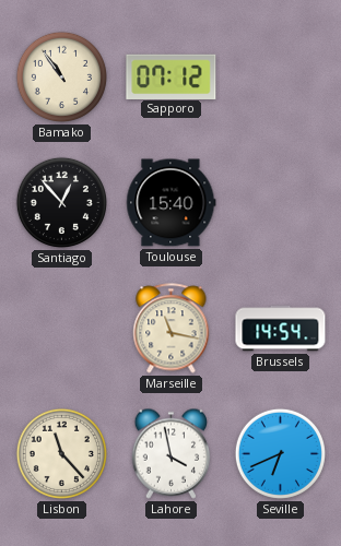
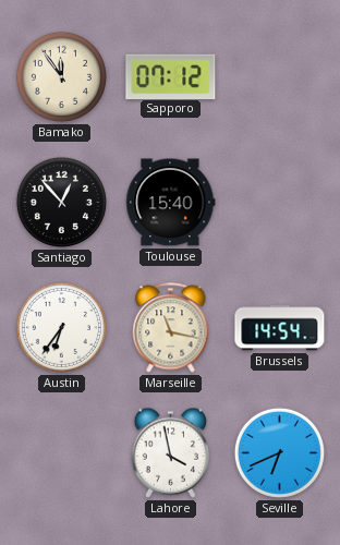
Bamako: 10:54 -> 11:54
Austin: none -> 6:36
Lisbon: 11:23 -> none
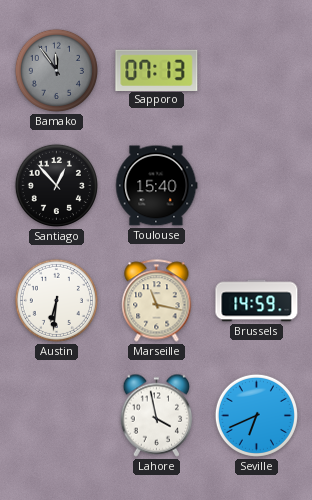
Bamako dial: cream -> grey
Sapporo: 07:12 -> 07:13
Austin: 6:36 -> 6:31
Brussels: 14:54 -> 14:59
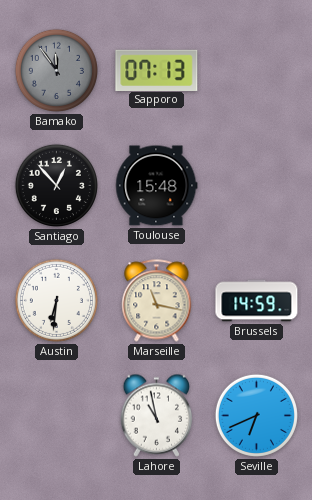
Toulouse: 15:40 -> 15:48
Lahore: 3:58 -> 10:58
